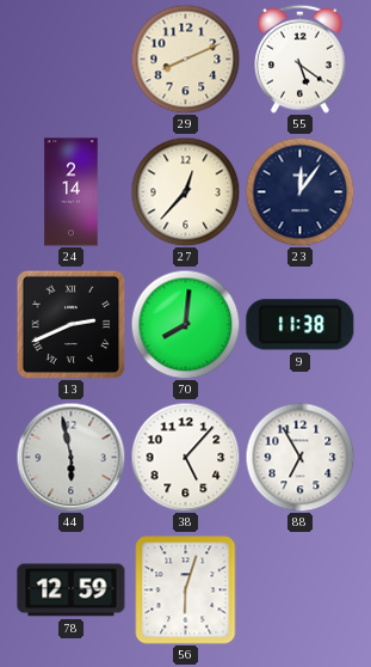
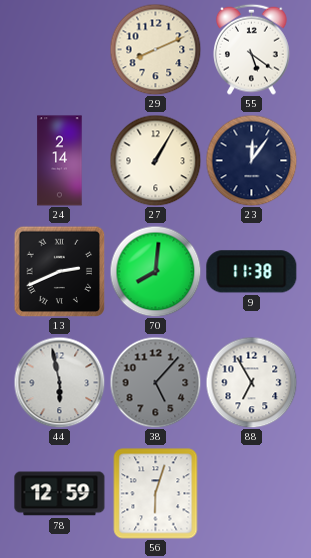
27: 12:37 -> 1:05
38 dial: white -> grey
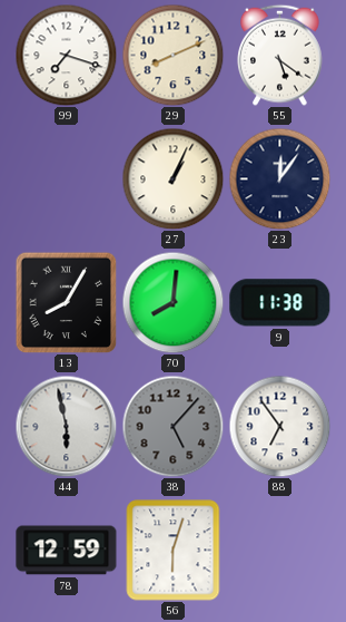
99: none -> 7:18
24: 2:14 -> none
27: 1:05 -> 1:04
13: 2:41 -> 8:05
88: 6:55 -> 6:54
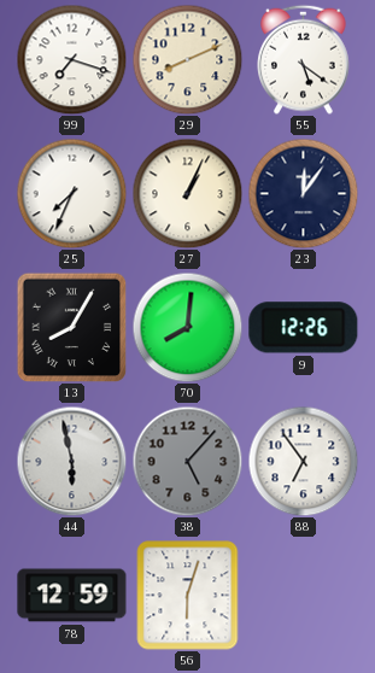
25: none -> 7:34
9: 11:38 -> 12:26
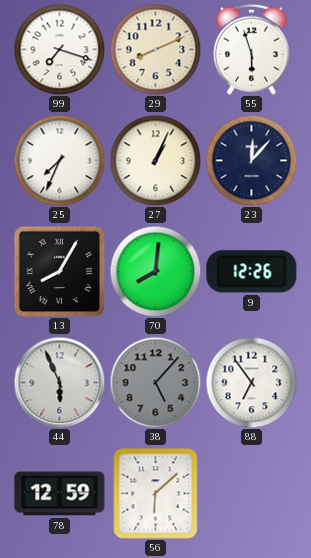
55: 5:21 -> 5:57
23: 12:06 -> 12:07
44: 5:58 -> 5:56
56: 6:03 -> 6:08
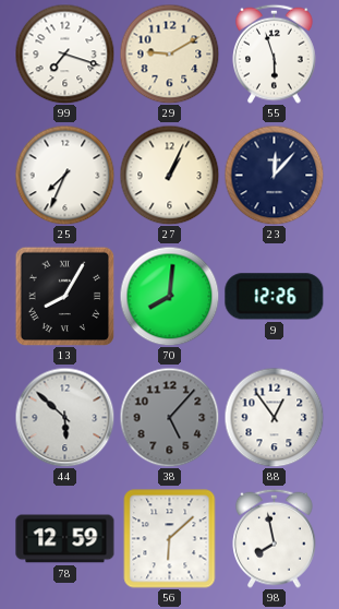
29: 8:11 -> 9:10
44: 5:56 -> 5:52
88: 6:54 -> 12:54
98: none -> 7:58
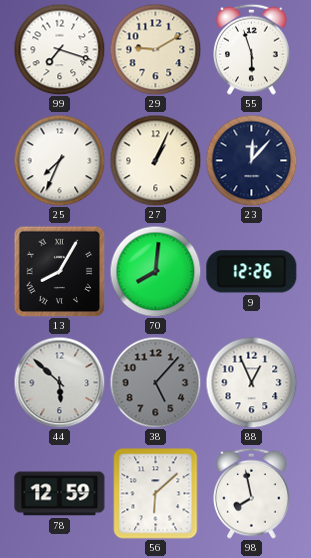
88: 12:54 -> 12:56
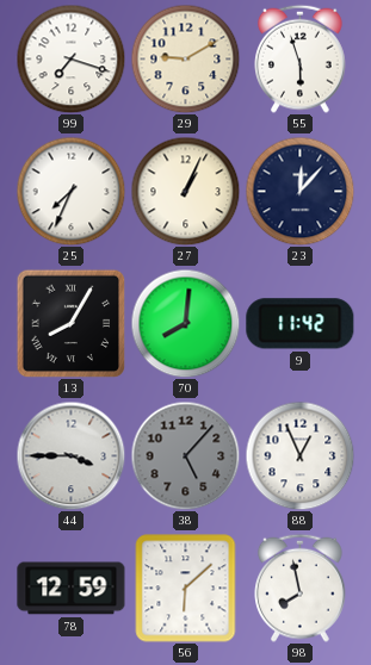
9: 12:26 -> 11:42
44: 5:52 -> 3:45
